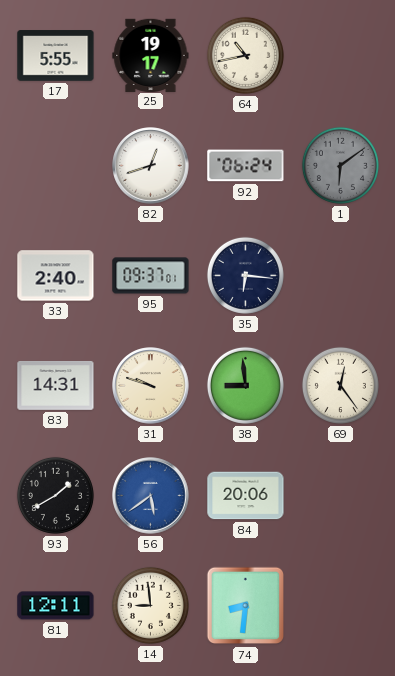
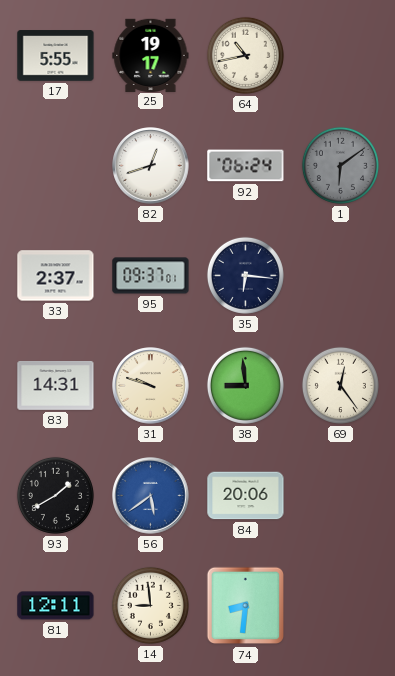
33: 2:40 -> 2:37
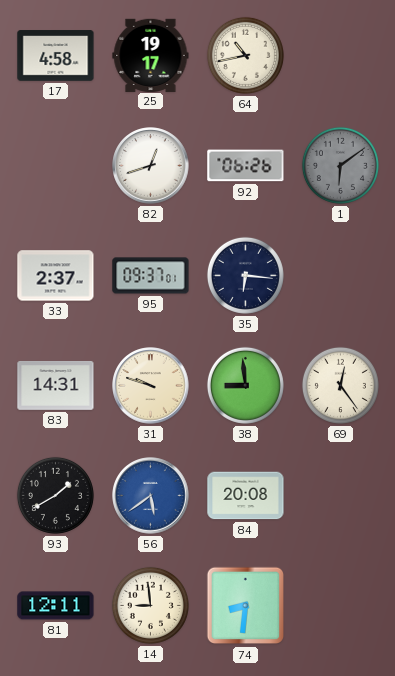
17: 5:55 -> 4:58
92: 06:24 -> 06:26
84: 20:06 -> 20:08
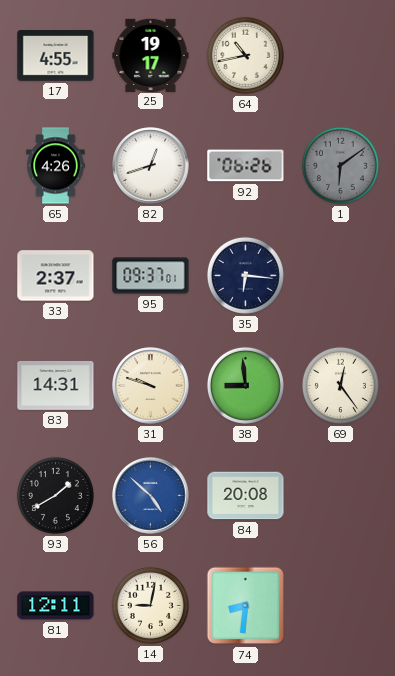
17: 4:58 -> 4:55
65: none -> 4:26
56: 5:39 -> 4:52
14: 8:59 -> 9:02
